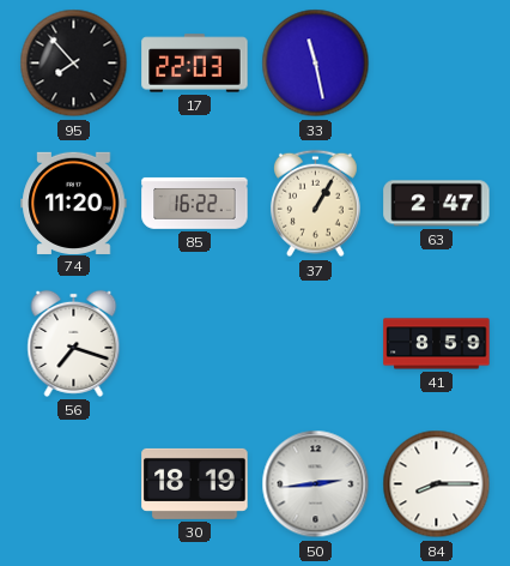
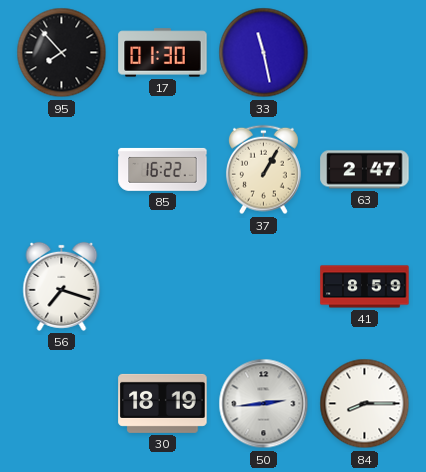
17: 22:03 -> 01:30
74: 11:20 -> none
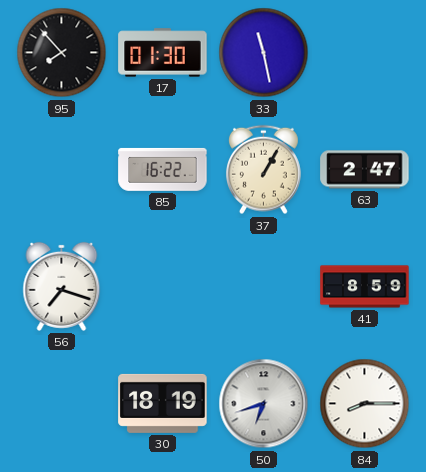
50: 2:44 -> 6:42
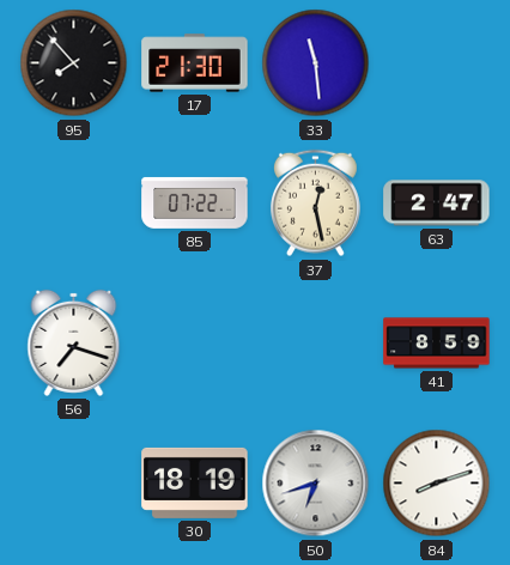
17: 01:30 -> 21:30
33: 11:28 -> 11:29
85: 16:22 -> 07:22
37: 1:05 -> 12:28
84: 8:15 -> 8:12
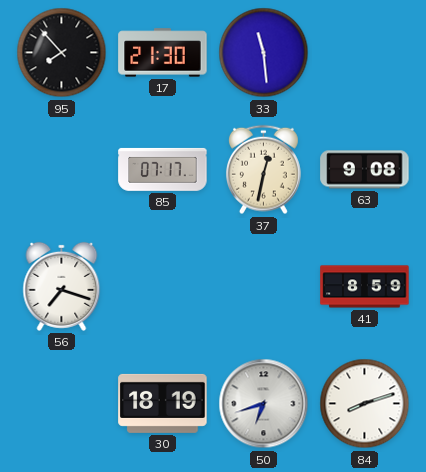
85: 07:22 -> 07:17
37: 12:28 -> 12:32
63: 2:47 -> 9:08
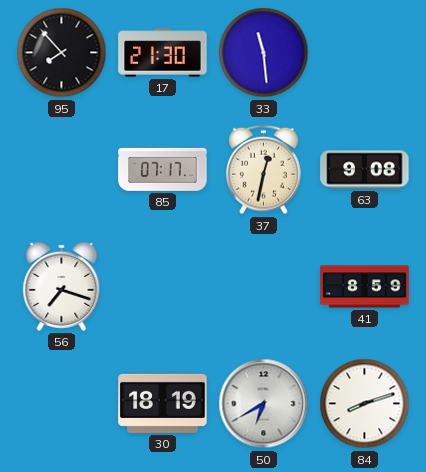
50: 6:42 -> 6:40
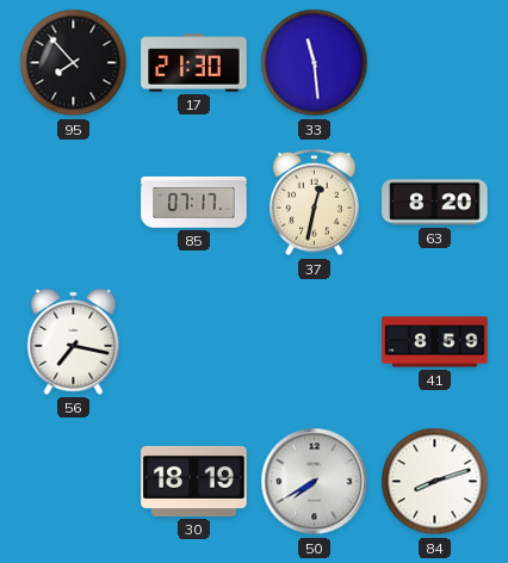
63: 9:08 -> 8:20
56: 7:18 -> 7:17
50: 6:40 -> 7:40
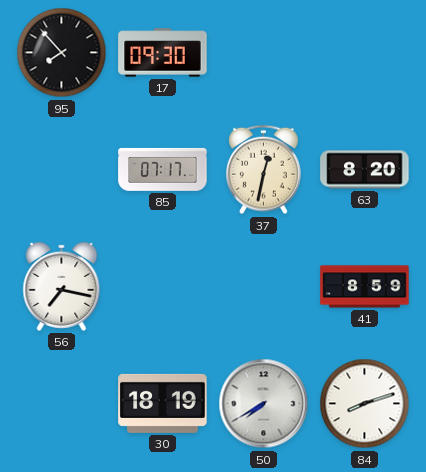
17: 21:30 -> 09:30
33: 11:29 -> none
